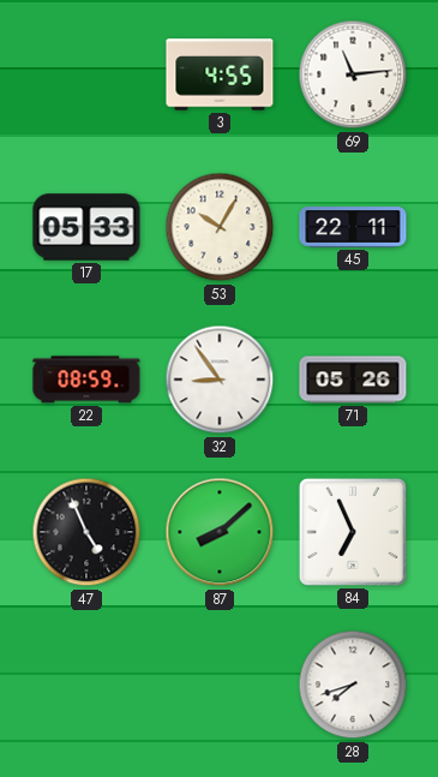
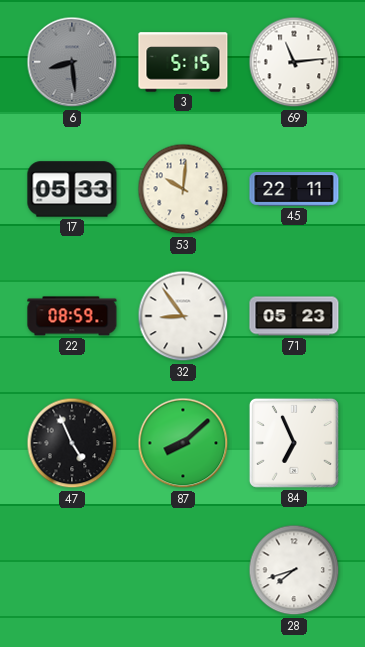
6: none -> 8:29
3: 4:55 -> 5:15
53: 10:05 -> 10:01
71: 05:26 -> 05:23
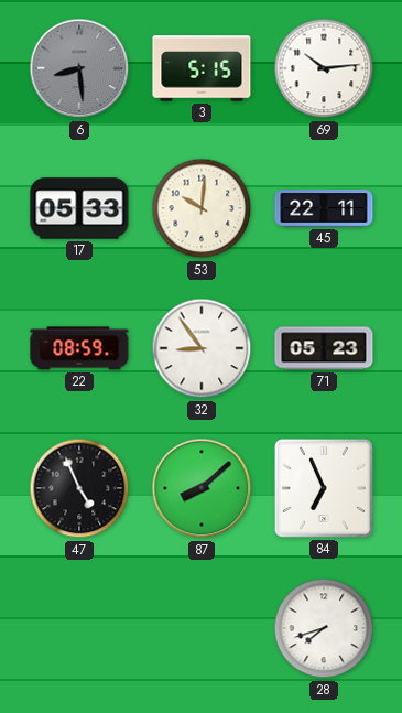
69: 11:14 -> 10:14
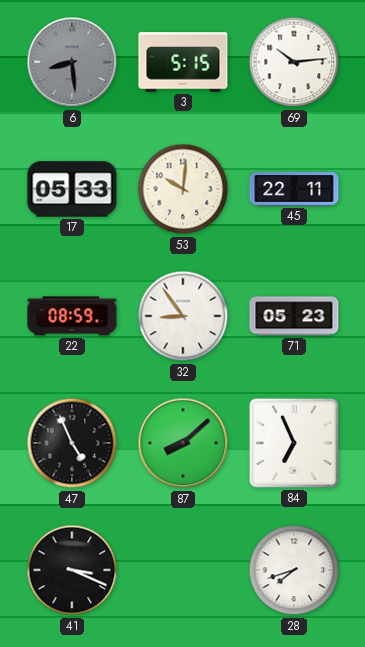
41: none -> 3:19
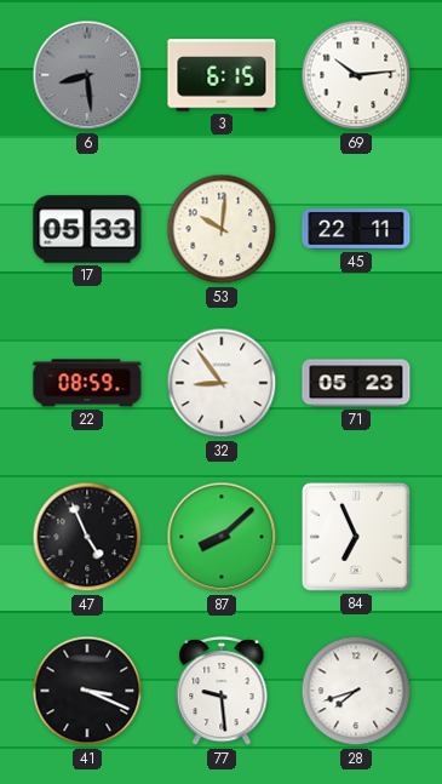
3: 5:15 -> 6:15
77: none -> 9:29
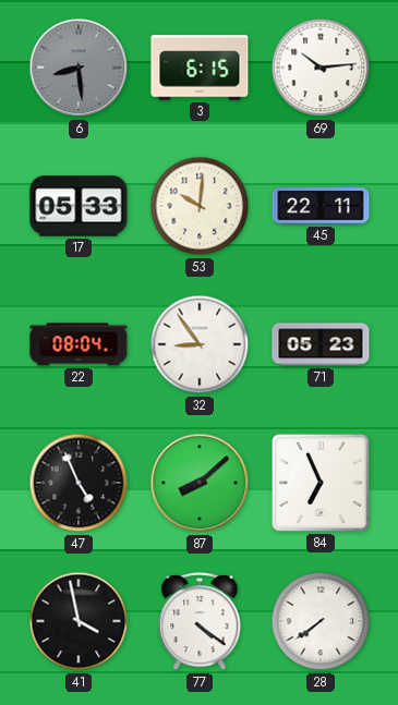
22: 08:59 -> 08:04
41: 3:19 -> 3:58
77: 9:29 -> 4:21
28: 7:42 -> 7:39
